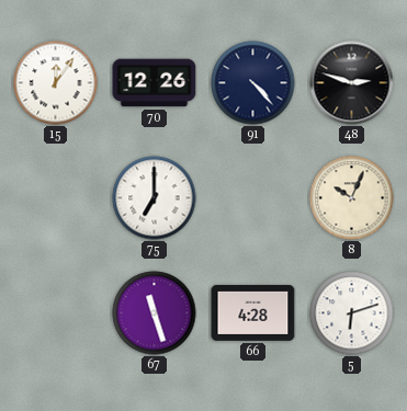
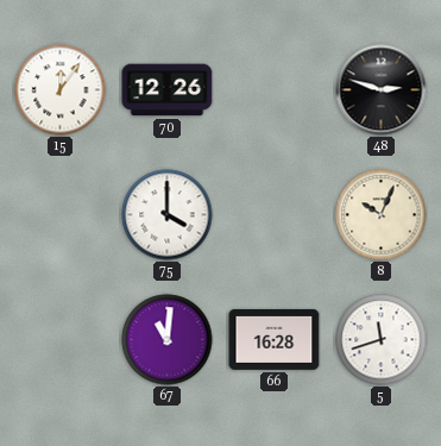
91: 4:23 -> none
75: 7:00 -> 4:00
67: 11:27 -> 11:01
66: 4:28 -> 16:28
5: 6:12 -> 11:42
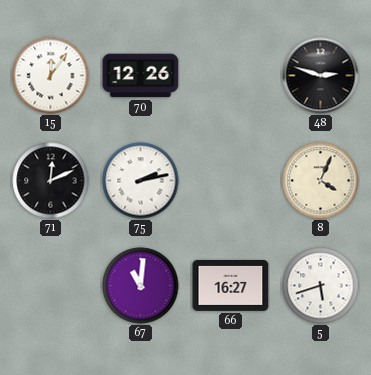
71: none -> 12:11
75: 4:00 -> 2:13
8: 10:04 -> 4:04
66: 16:28 -> 16:27
5: 11:42 -> 5:42
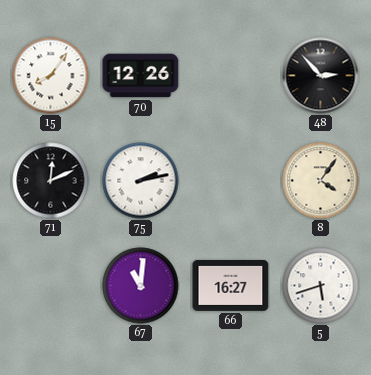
15: 12:06 -> 8:06
48: 2:48 -> 2:53
8: 4:04 -> 4:06
